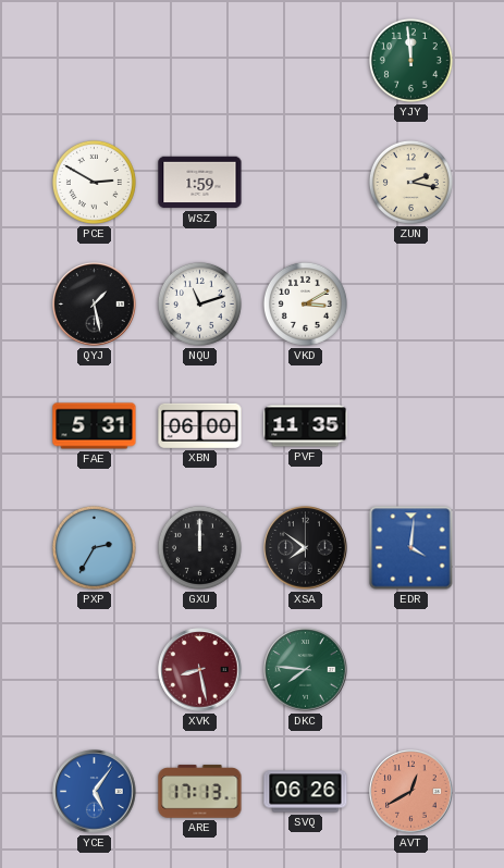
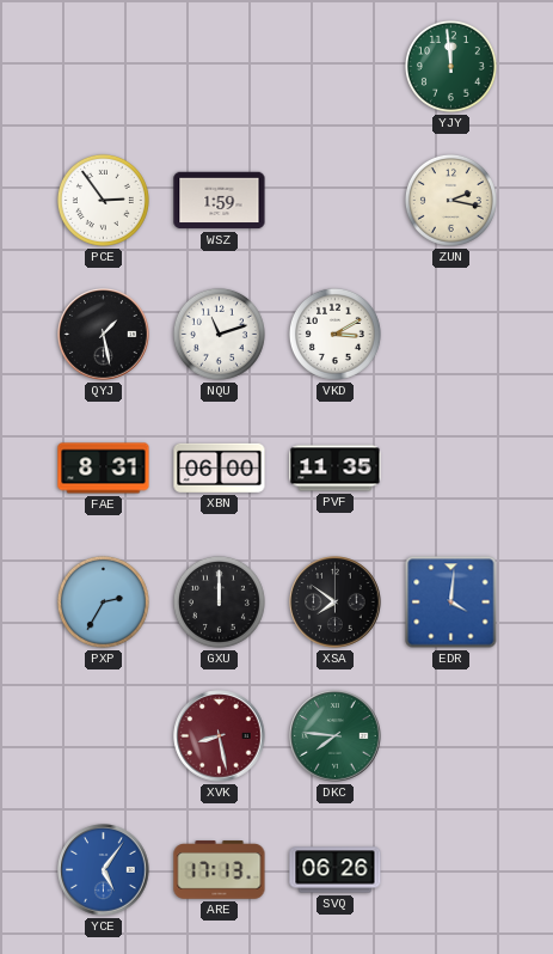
PCE: 2:50 -> 2:54
FAE: 5:31 -> 8:31
AVT: 12:40 -> none
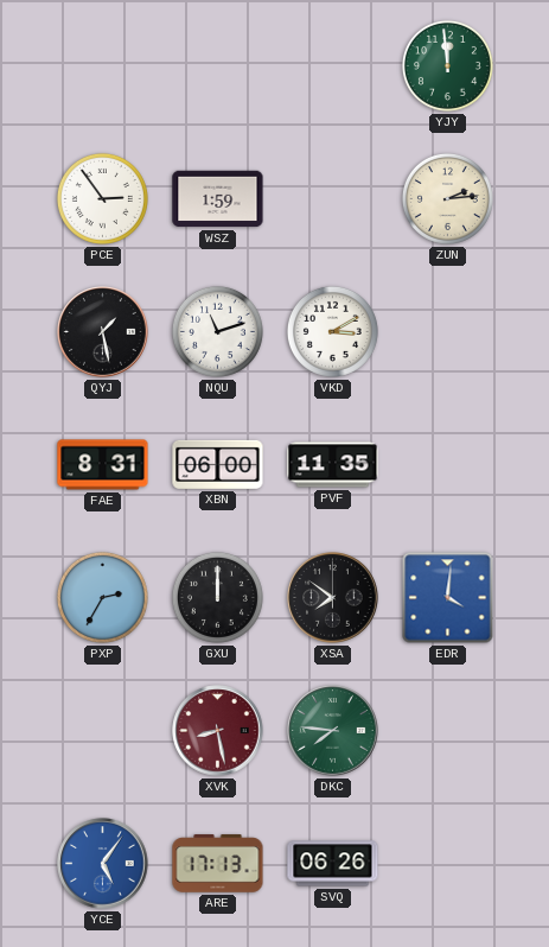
ZUN: 2:17 -> 2:14
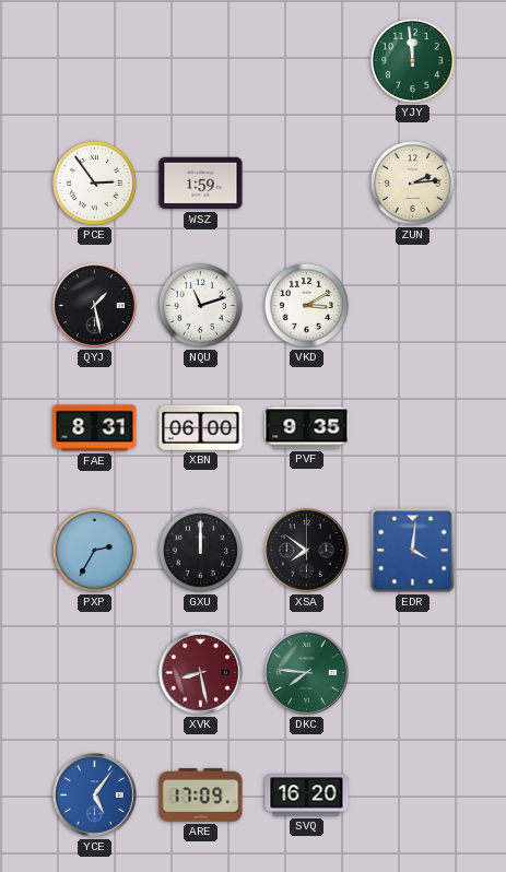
PVF: 11:35 -> 9:35
ARE: 17:13 -> 17:09
SVQ: 06:26 -> 16:20
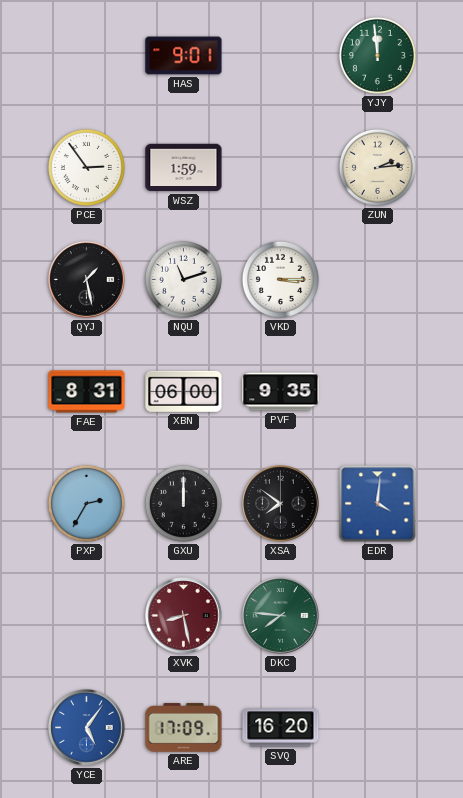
HAS: none -> 9:01
VKD: 3:10 -> 3:15
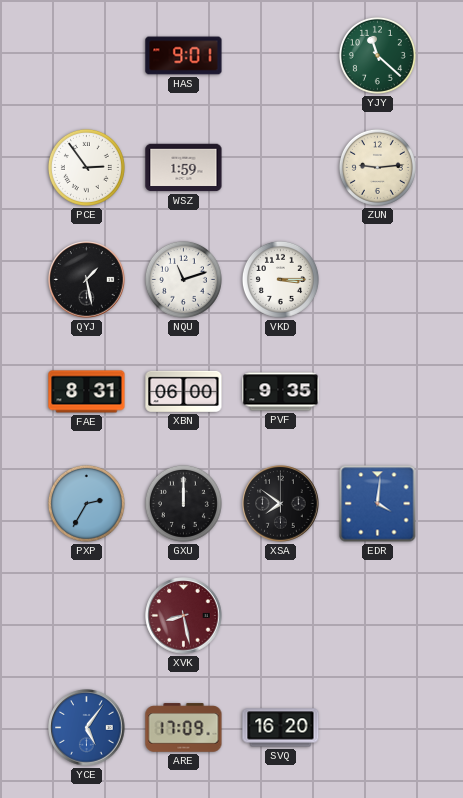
YJY: 11:59 -> 11:22
ZUN: 2:14 -> 9:14
DKC: 7:46 -> none
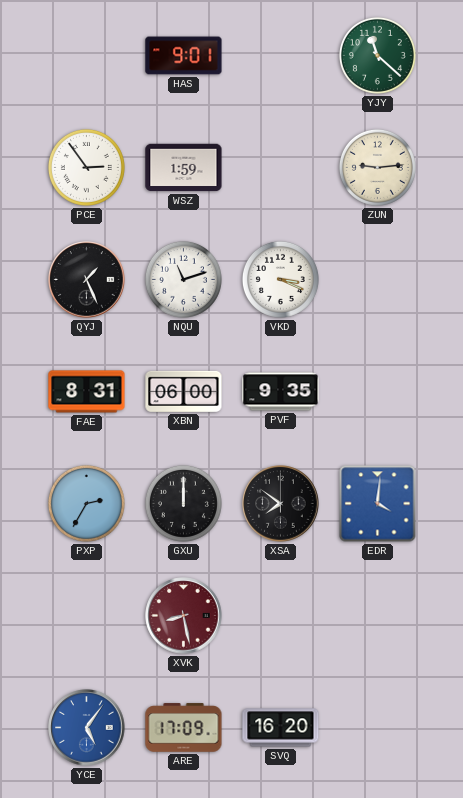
QYJ: 1:28 -> 1:26
VKD: 3:15 -> 3:19
